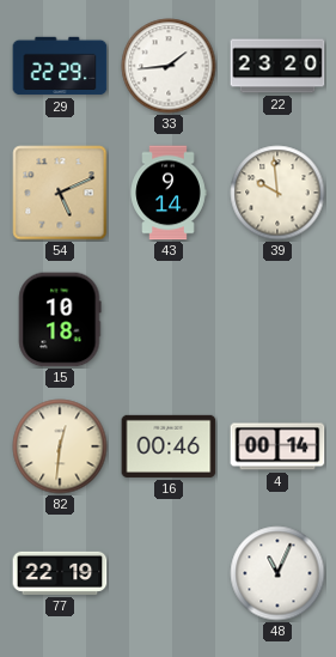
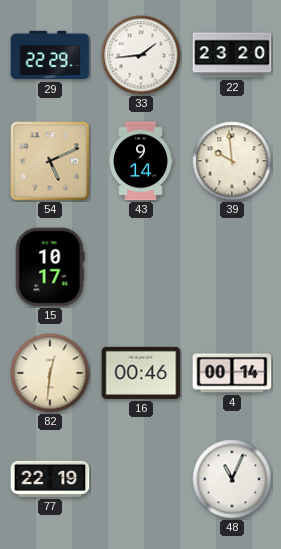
15: 10:18 -> 10:17
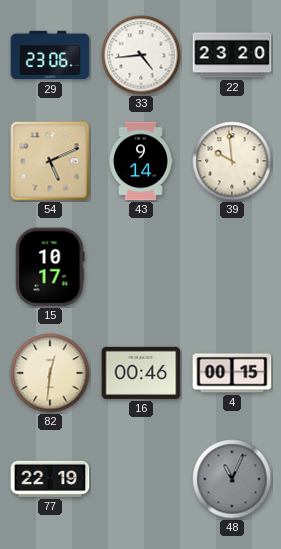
29: 22:29 -> 23:06
33: 1:44 -> 4:44
4: 00:14 -> 00:15
48 dial: white -> grey
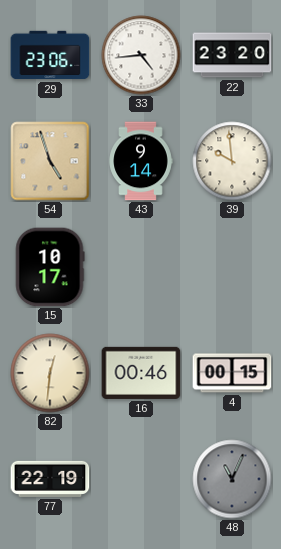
54: 5:11 -> 4:57
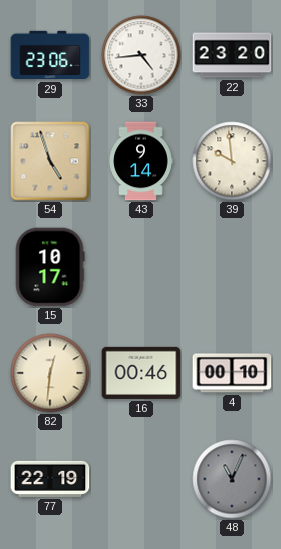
4: 00:15 -> 00:10
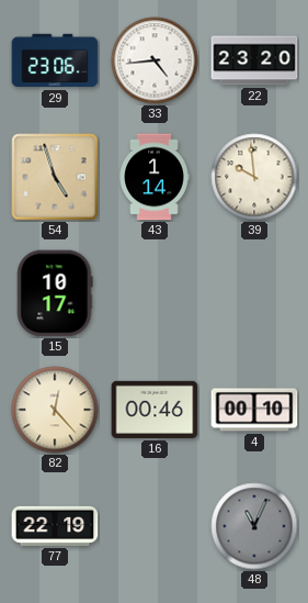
43: 9:14 -> 1:14
82: 12:31 -> 12:23
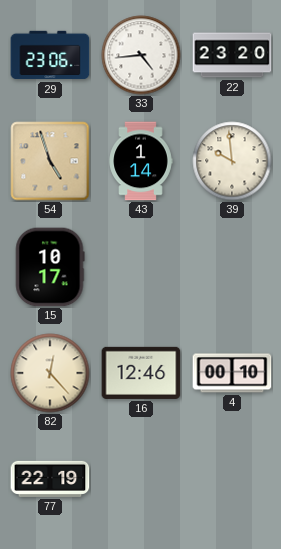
16: 00:46 -> 12:46
48: 11:04 -> none
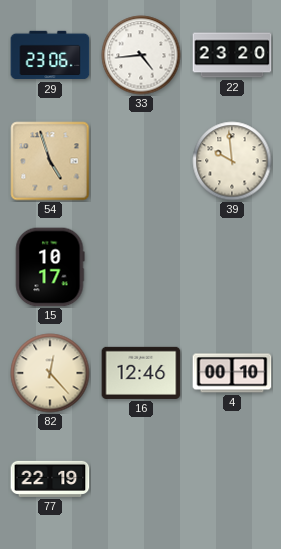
43: 1:14 -> none
